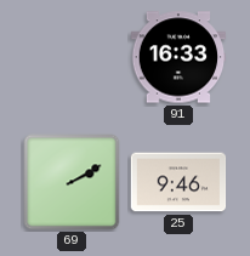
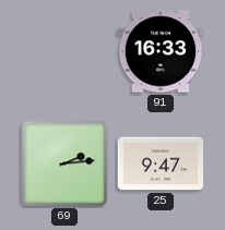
69: 2:10 -> 2:14
25: 9:46 -> 9:47
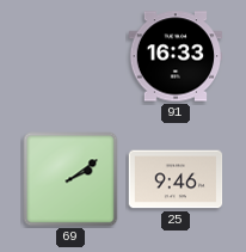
69: 2:14 -> 2:09
25: 9:47 -> 9:46
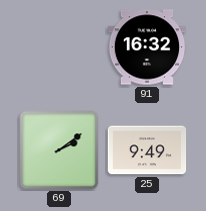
91: 16:33 -> 16:32
25: 9:46 -> 9:49
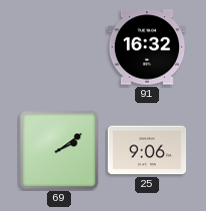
25: 9:49 -> 9:06
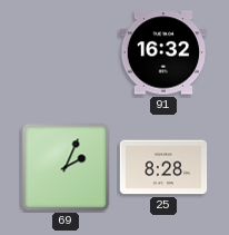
69: 2:09 -> 2:04
25: 9:06 -> 8:28
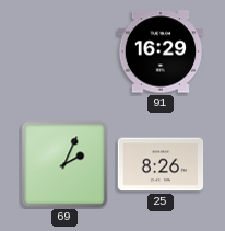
91: 16:32 -> 16:29
25: 8:28 -> 8:26
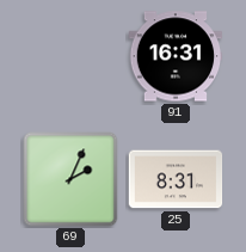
91: 16:29 -> 16:31
25: 8:26 -> 8:31
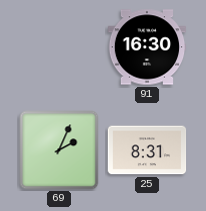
91: 16:31 -> 16:30
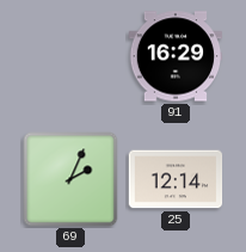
91: 16:30 -> 16:29
25: 8:31 -> 12:14
